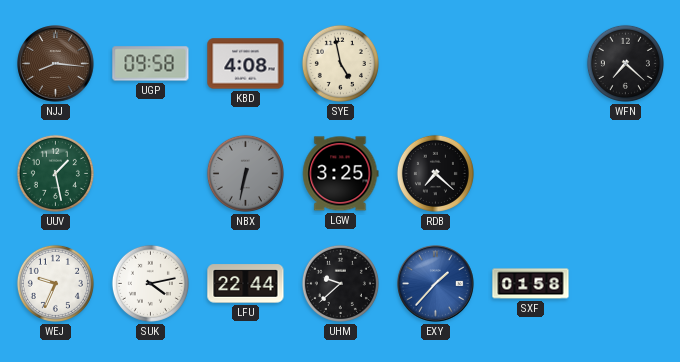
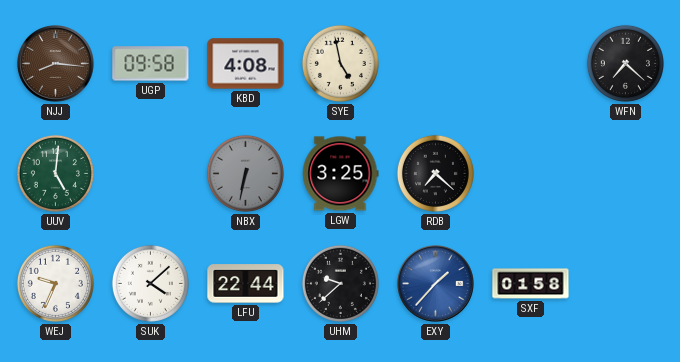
UUV: 1:28 -> 5:01
SUK: 4:13 -> 4:08
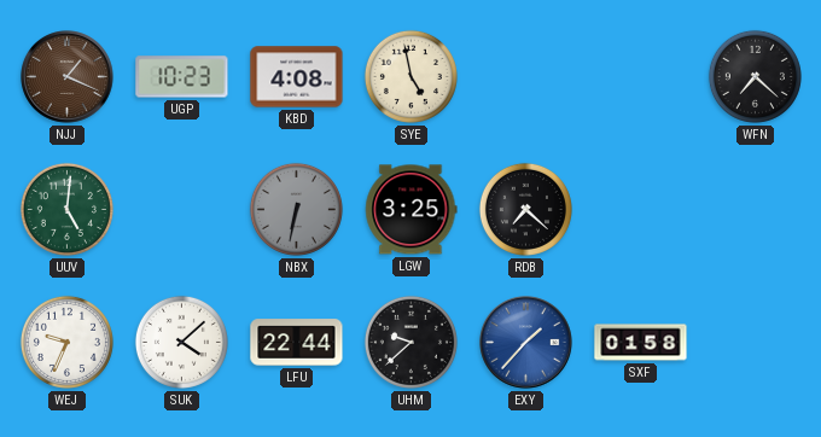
NJJ: 8:16 -> 1:19
UGP: 09:58 -> 10:23
